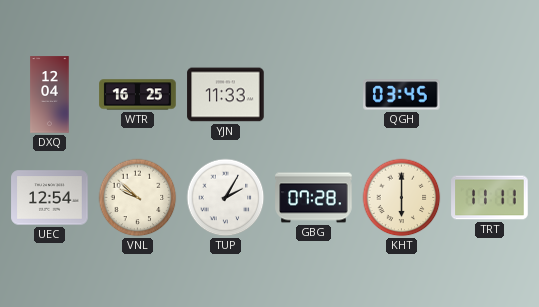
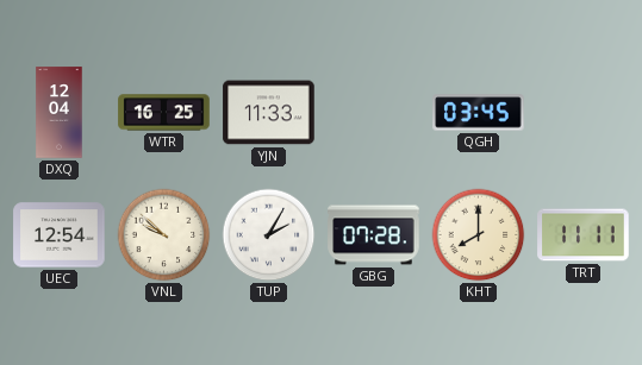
KHT: 6:00 -> 8:00
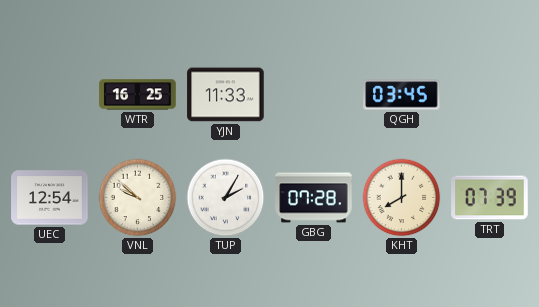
DXQ: 12:04 -> none
TRT: 11:11 -> 07:39
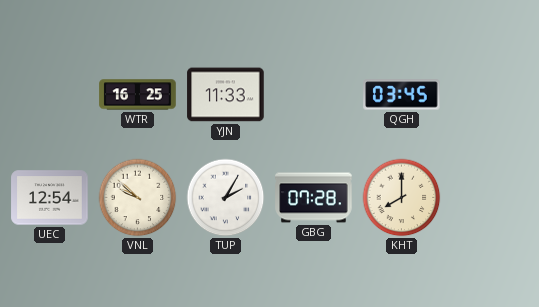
TRT: 07:39 -> none
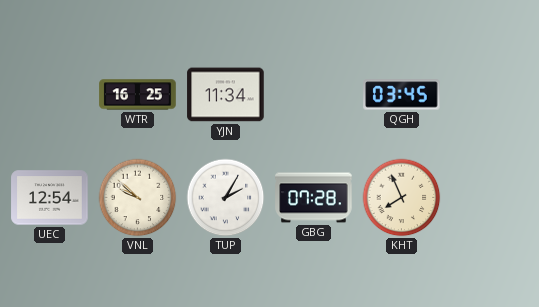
YJN: 11:33 -> 11:34
KHT: 8:00 -> 7:56
